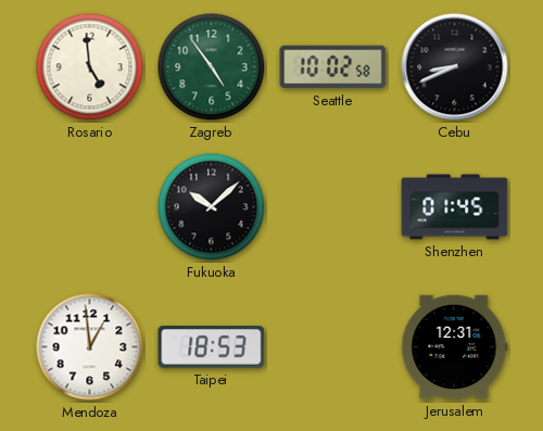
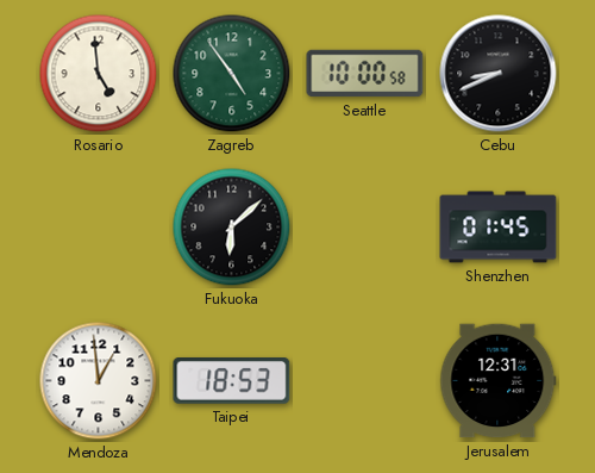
Seattle: 10:02 -> 10:00
Fukuoka: 10:08 -> 6:08
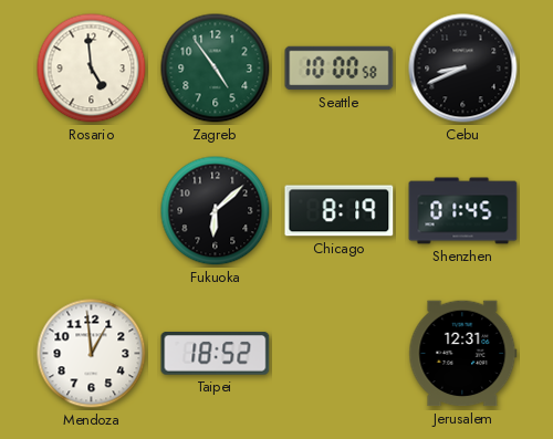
Chicago: none -> 8:19
Taipei: 18:53 -> 18:52
